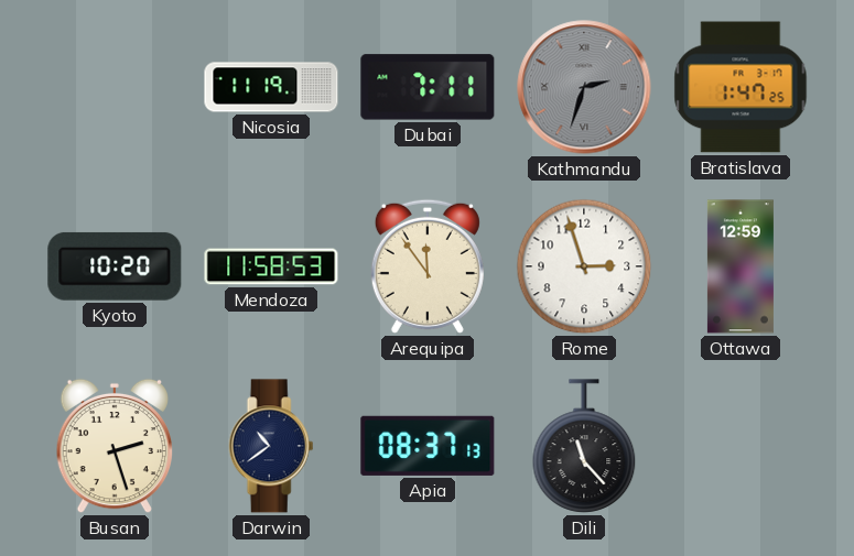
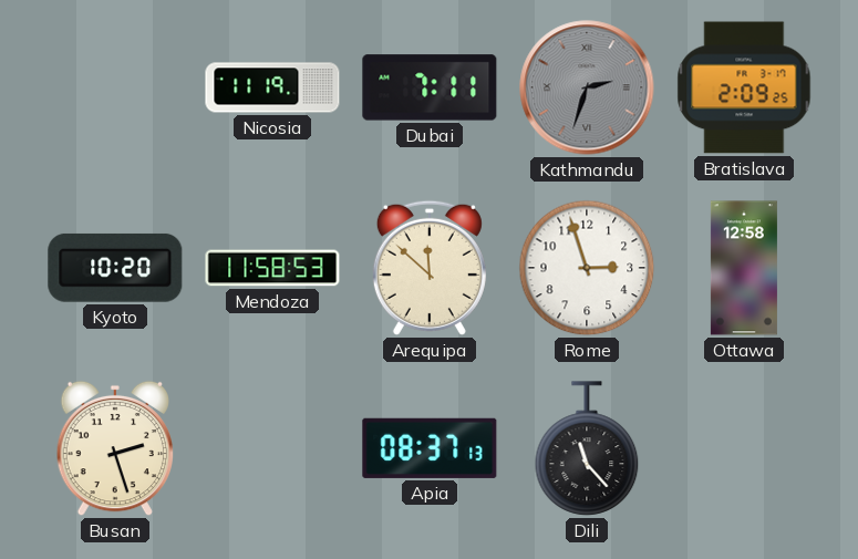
Bratislava: 1:47 -> 2:09
Arequipa: 11:54 -> 11:52
Ottawa: 12:59 -> 12:58
Darwin: 10:39 -> none
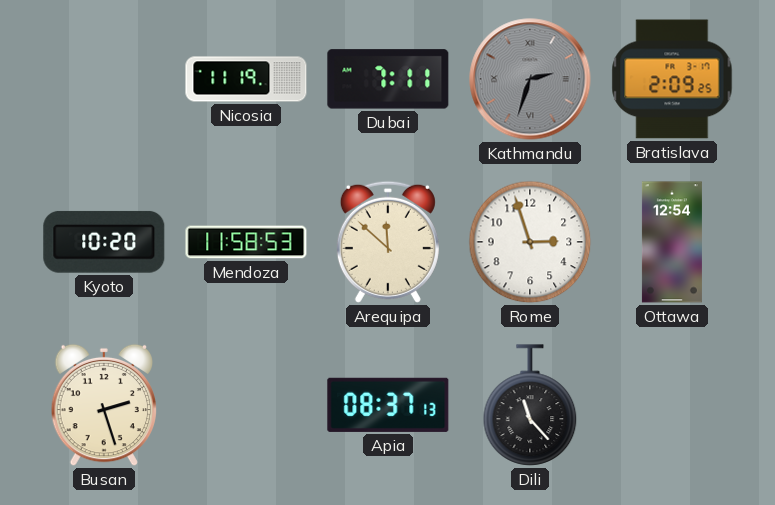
Ottawa: 12:58 -> 12:54
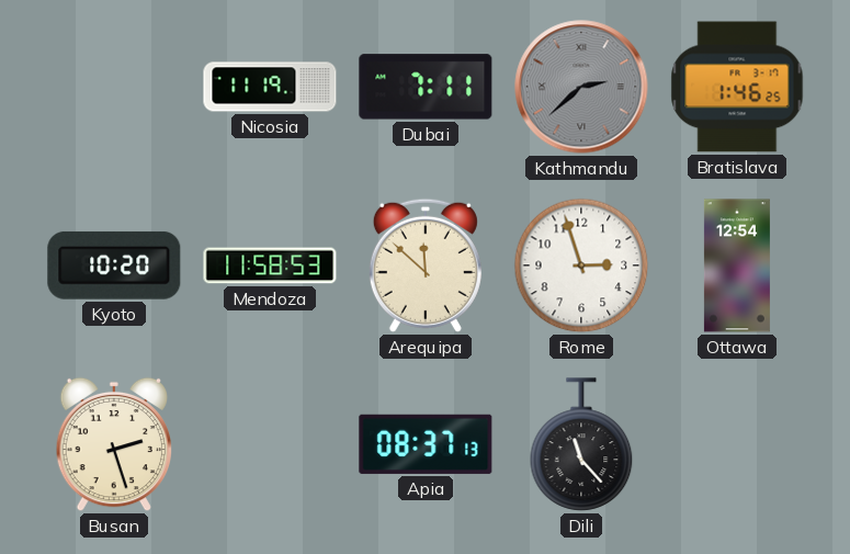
Kathmandu: 2:33 -> 2:38
Bratislava: 2:09 -> 1:46
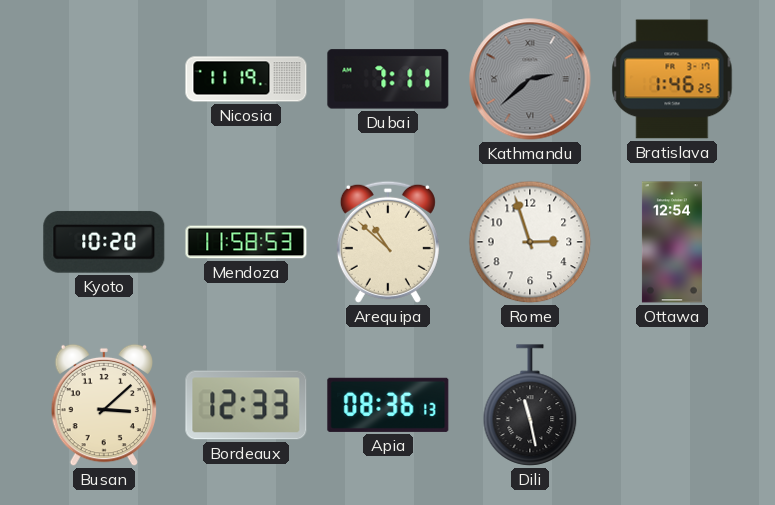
Arequipa: 11:52 -> 10:52
Busan: 2:27 -> 3:08
Bordeaux: none -> 12:33
Apia: 08:37 -> 08:36
Dili: 11:23 -> 11:28
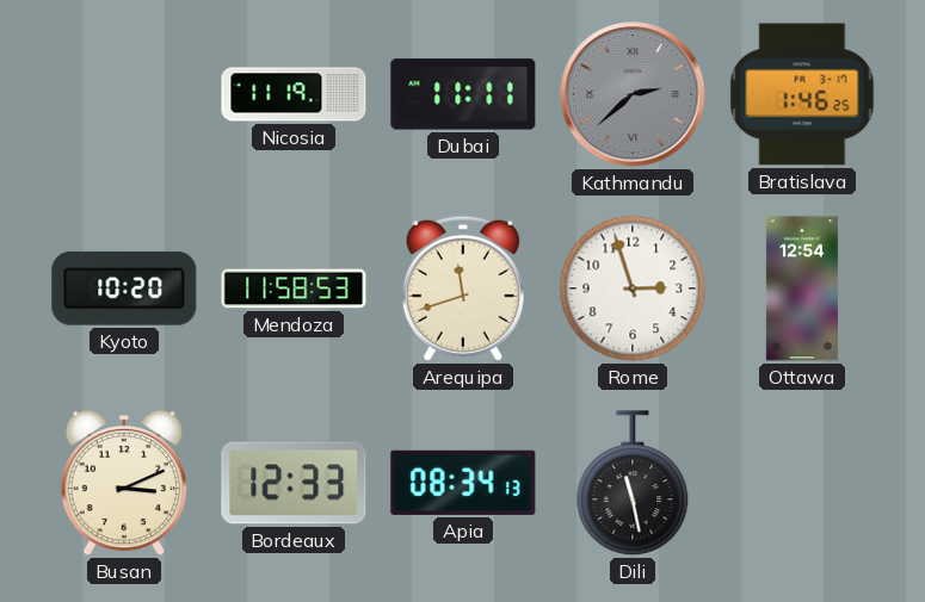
Dubai: 7:11 -> 11:11
Arequipa: 10:52 -> 11:42
Busan: 3:08 -> 3:11
Apia: 08:36 -> 08:34
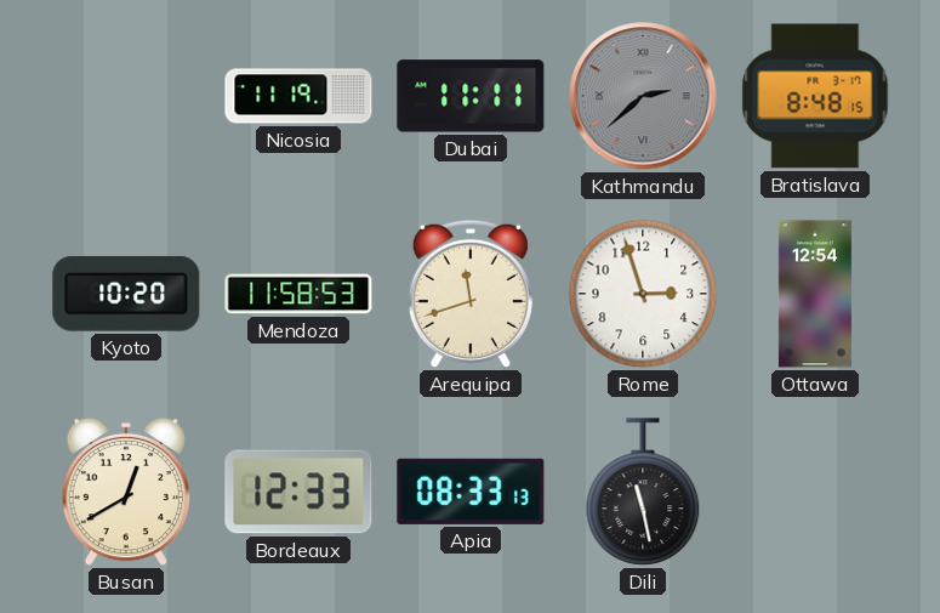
Bratislava: 1:46 -> 8:48
Busan: 3:11 -> 12:40
Apia: 08:34 -> 08:33
